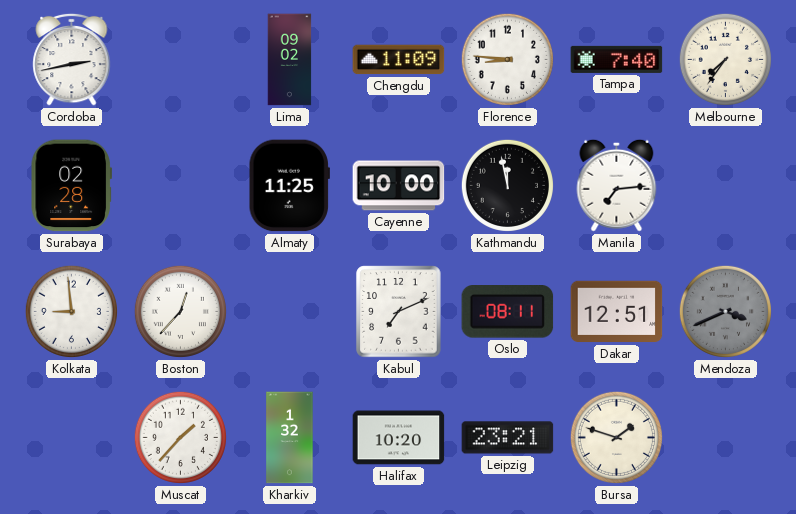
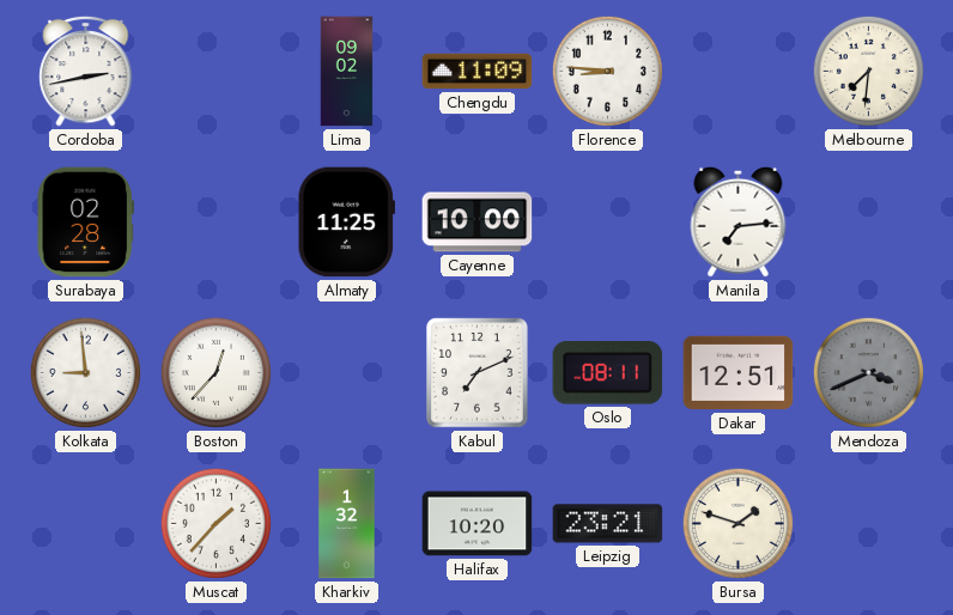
Tampa: 7:40 -> none
Melbourne: 7:36 -> 7:31
Kathmandu: 11:58 -> none
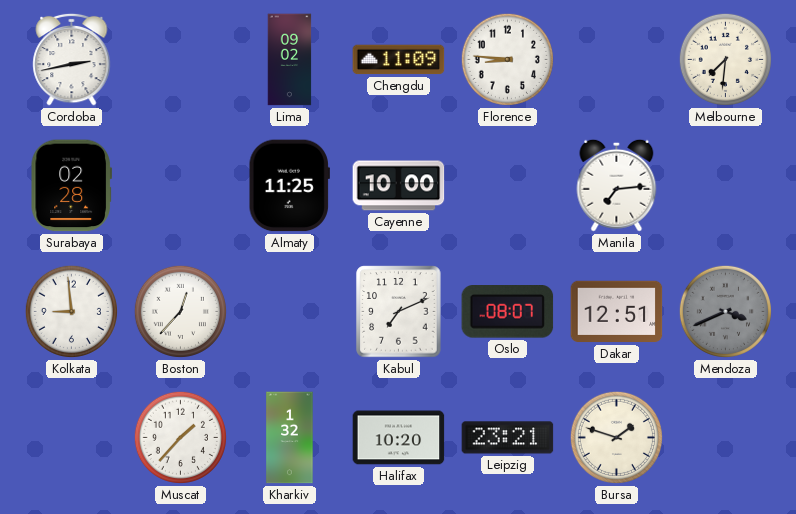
Oslo: 08:11 -> 08:07
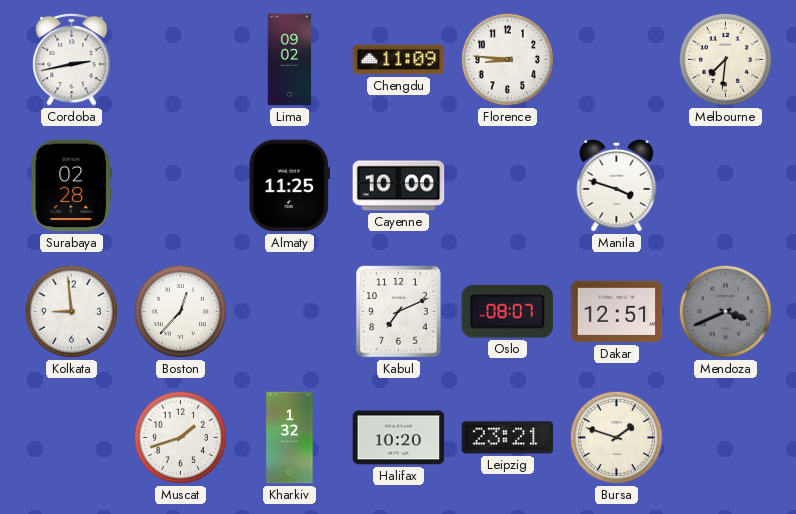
Manila: 7:14 -> 3:48
Muscat: 1:37 -> 1:42
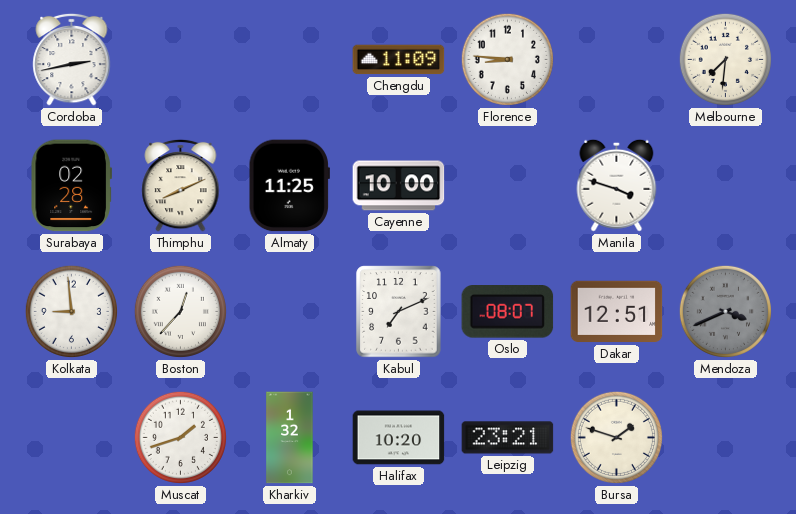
Lima: 09:02 -> none
Thimphu: none -> 8:11
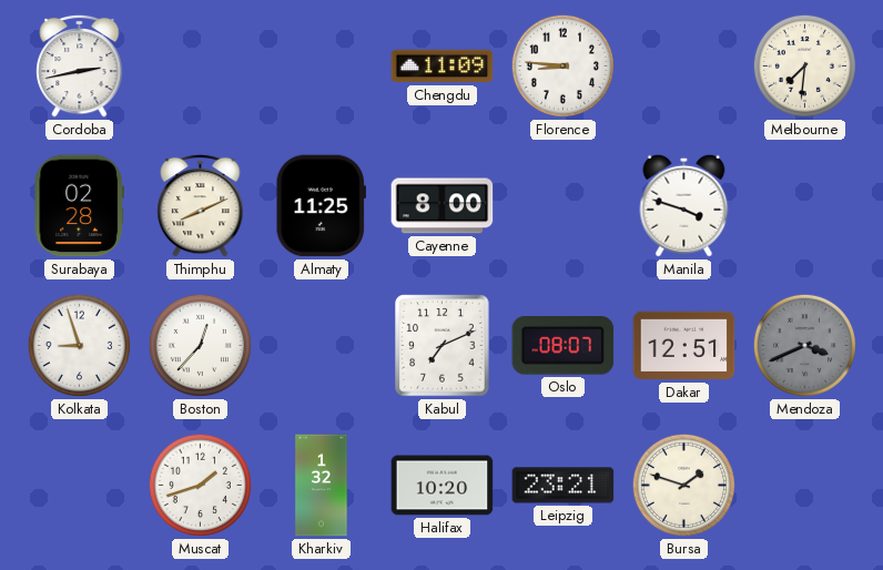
Cayenne: 10:00 -> 8:00
Kolkata: 8:59 -> 8:57
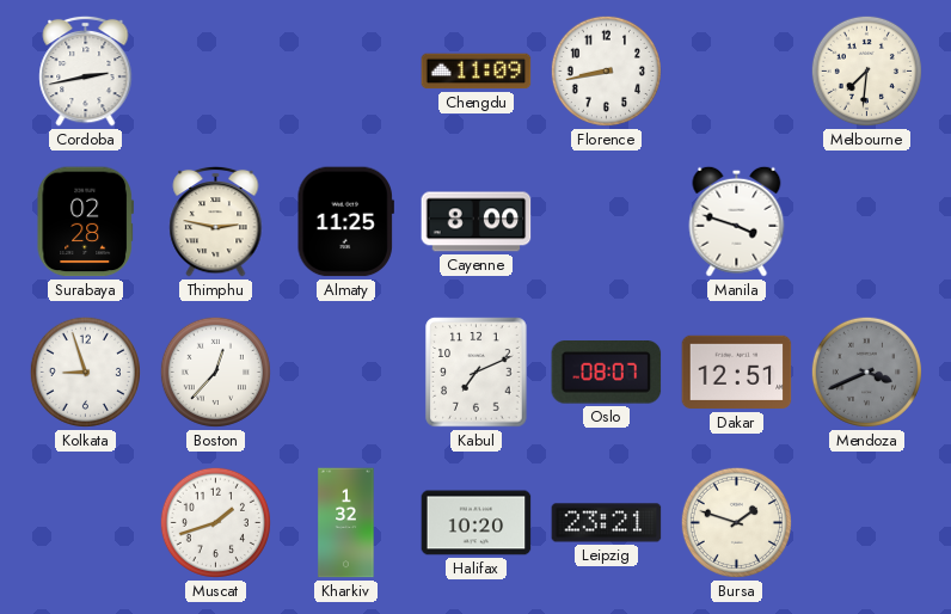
Florence: 8:46 -> 8:43
Thimphu: 8:11 -> 2:47
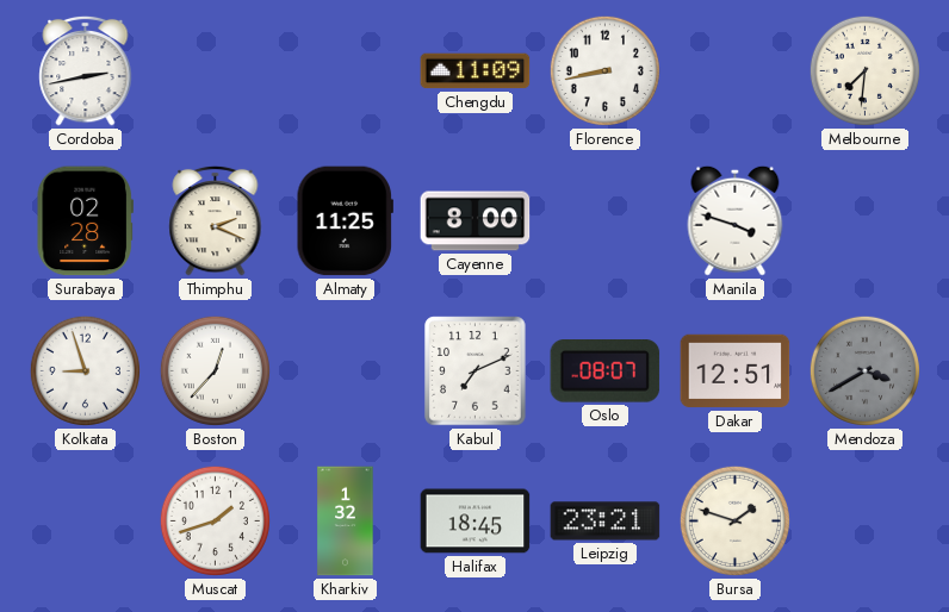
Thimphu: 2:47 -> 2:19
Mendoza: 3:41 -> 3:40
Halifax: 10:20 -> 18:45
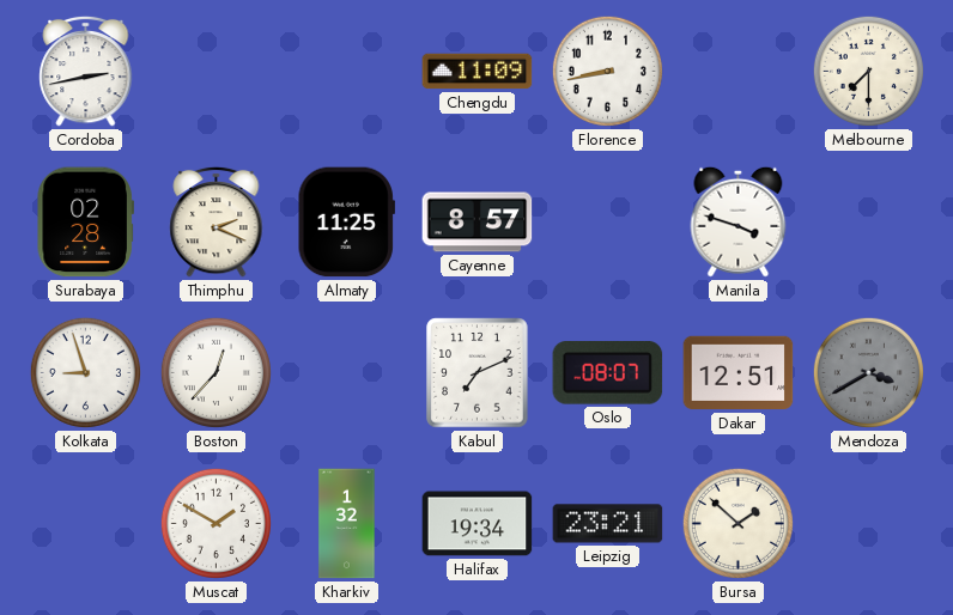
Melbourne: 7:31 -> 7:30
Cayenne: 8:00 -> 8:57
Muscat: 1:42 -> 1:50
Halifax: 18:45 -> 19:34
Bursa: 1:48 -> 1:52
